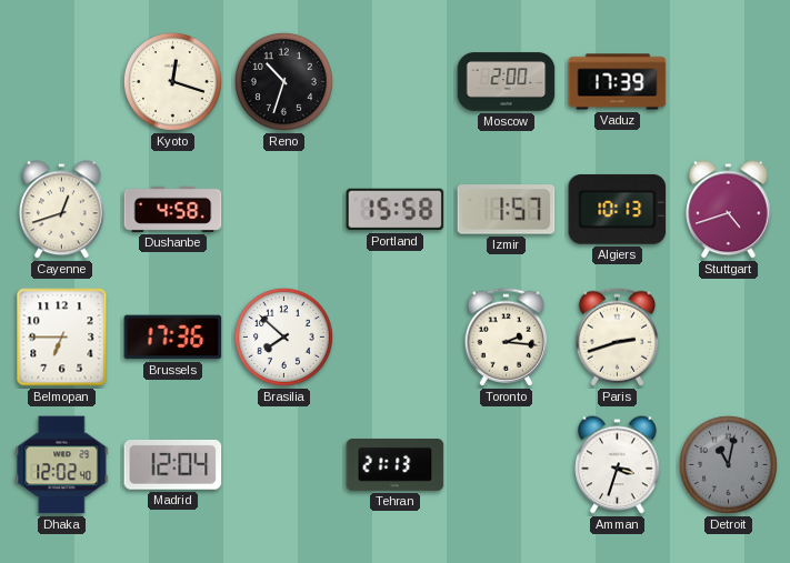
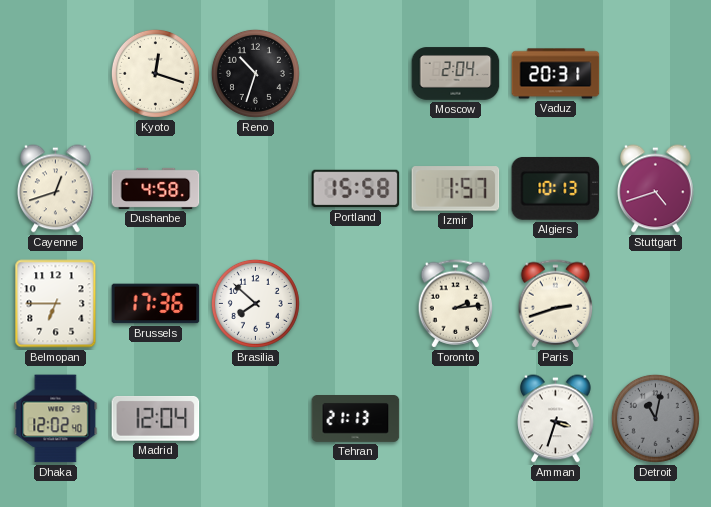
Moscow: 2:00 -> 2:04
Vaduz: 17:39 -> 20:31
Toronto: 2:16 -> 2:14
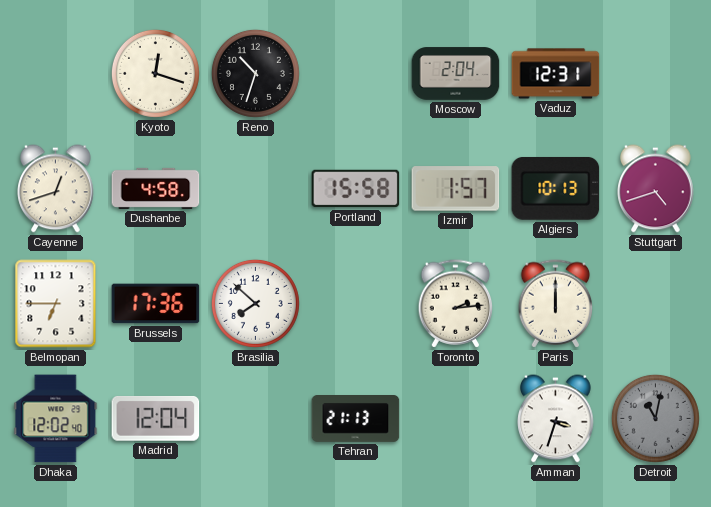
Vaduz: 20:31 -> 12:31
Paris: 2:42 -> 12:00
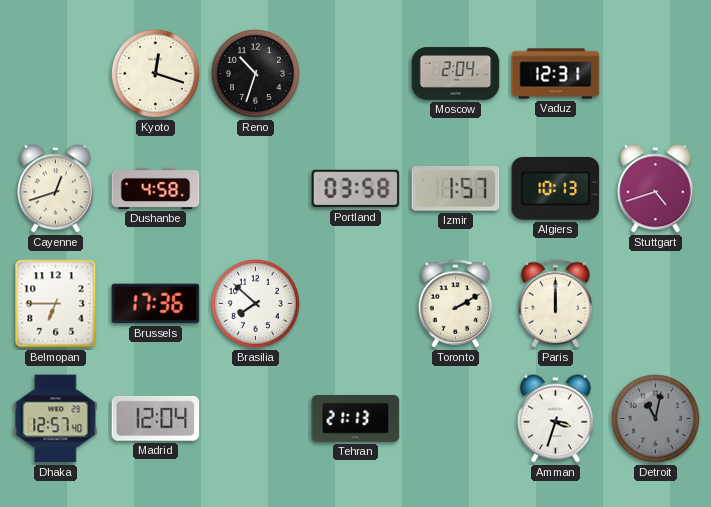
Portland: 15:58 -> 03:58
Toronto: 2:14 -> 2:10
Dhaka: 12:02 -> 12:57
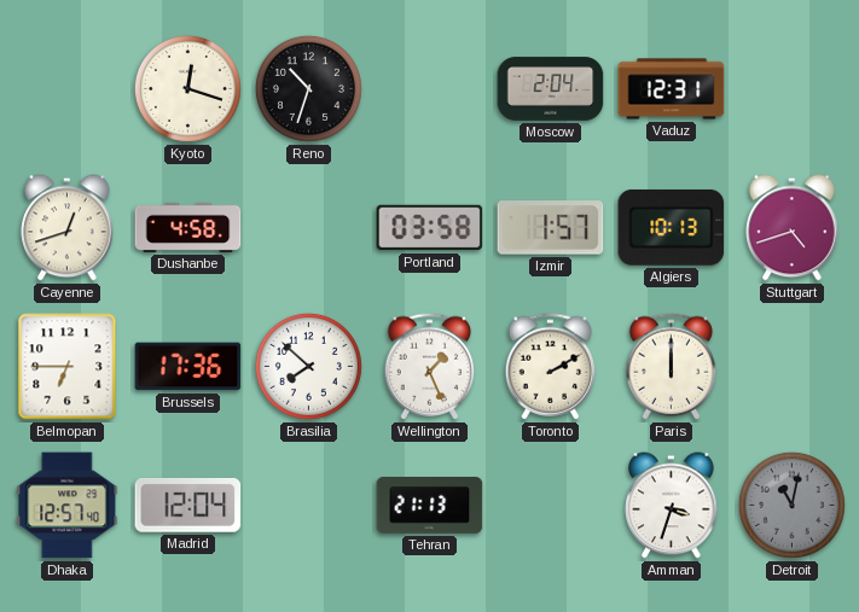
Wellington: none -> 1:26
